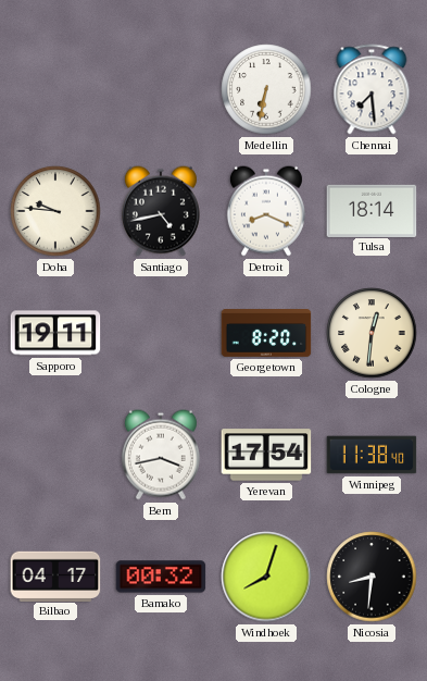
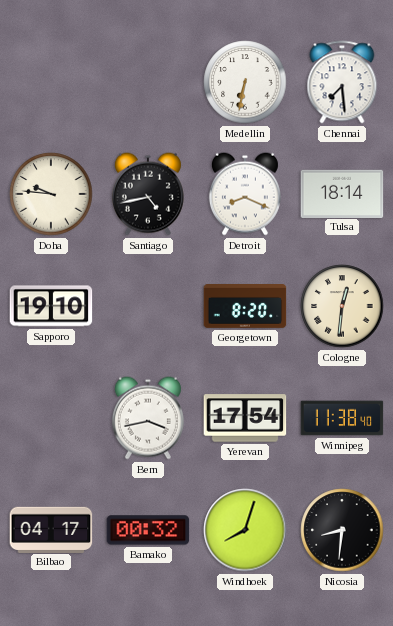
Sapporo: 19:11 -> 19:10
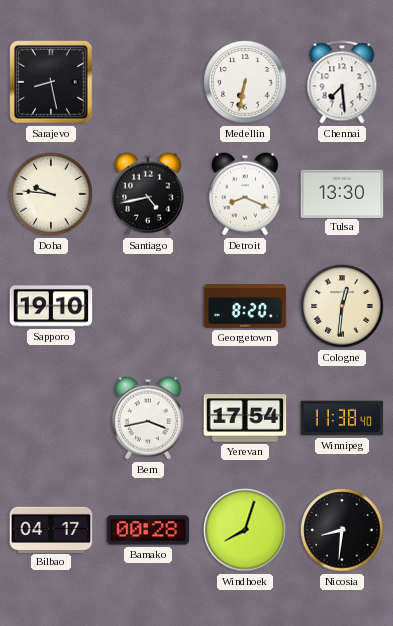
Sarajevo: none -> 8:28
Tulsa: 18:14 -> 13:30
Bamako: 00:32 -> 00:28
